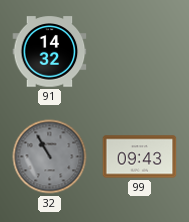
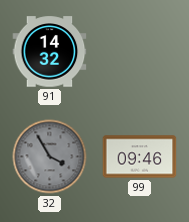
32: 10:55 -> 3:55
99: 09:43 -> 09:46
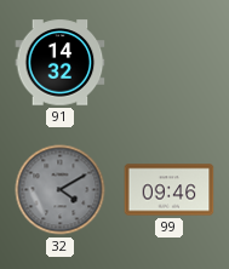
32: 3:55 -> 4:10
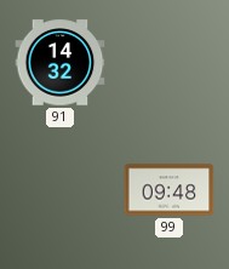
32: 4:10 -> none
99: 09:46 -> 09:48
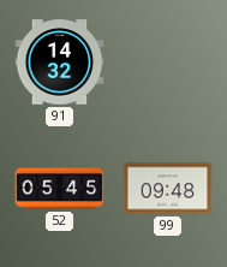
52: none -> 05:45
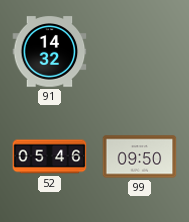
52: 05:45 -> 05:46
99: 09:48 -> 09:50
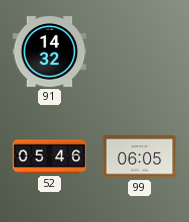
99: 09:50 -> 06:05
